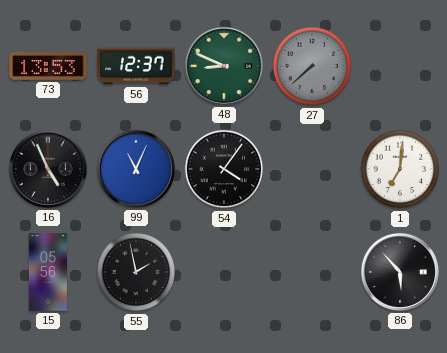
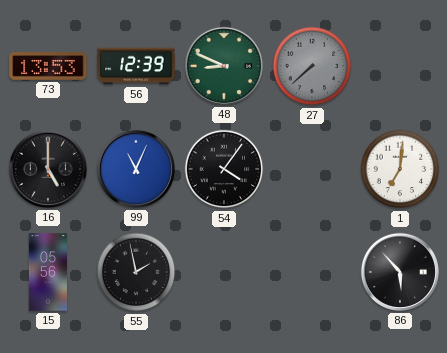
56: 12:37 -> 12:39
16: 4:56 -> 5:00
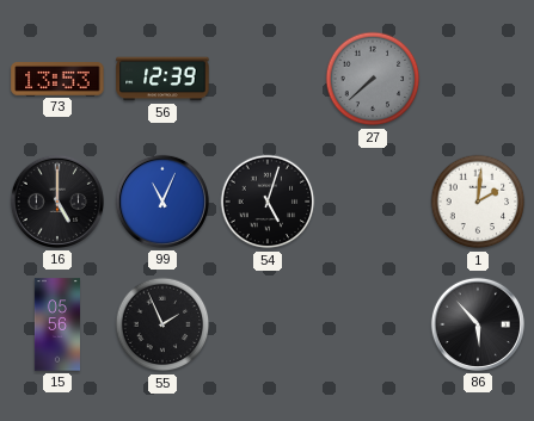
48: 8:49 -> none
54: 4:06 -> 5:03
1: 7:01 -> 2:01
55: 1:58 -> 1:56
